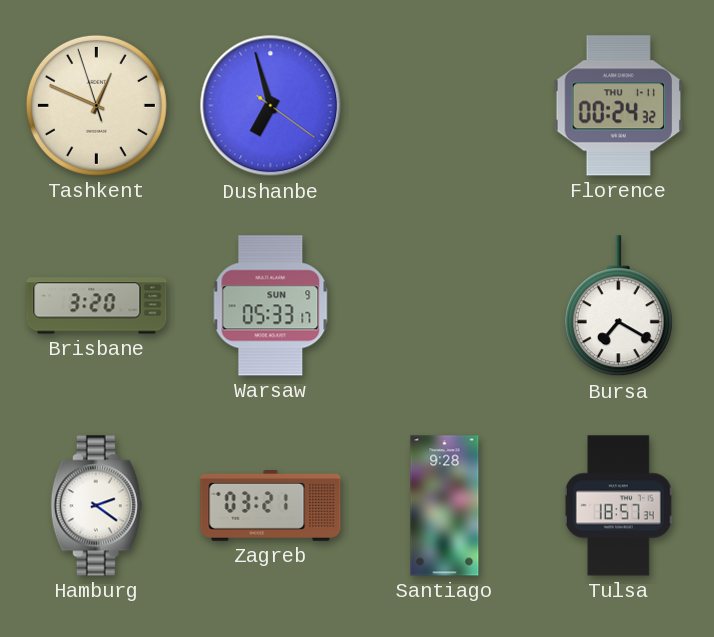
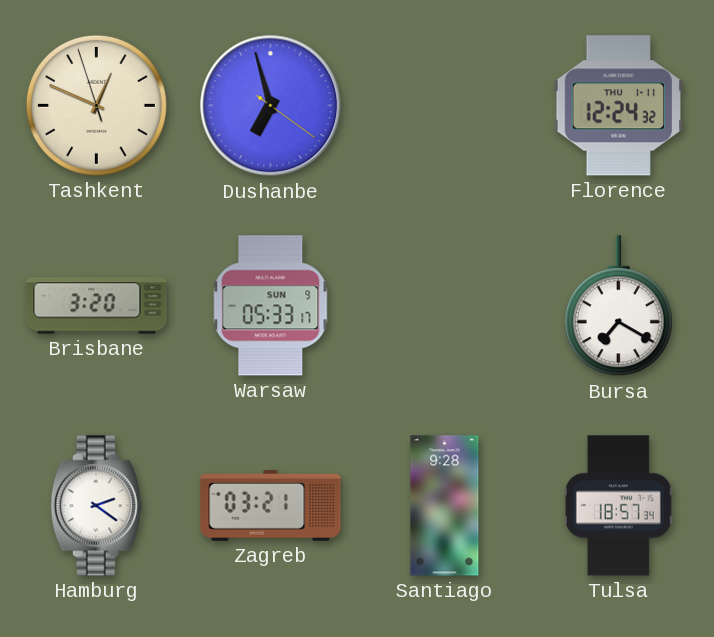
Florence: 00:24 -> 12:24
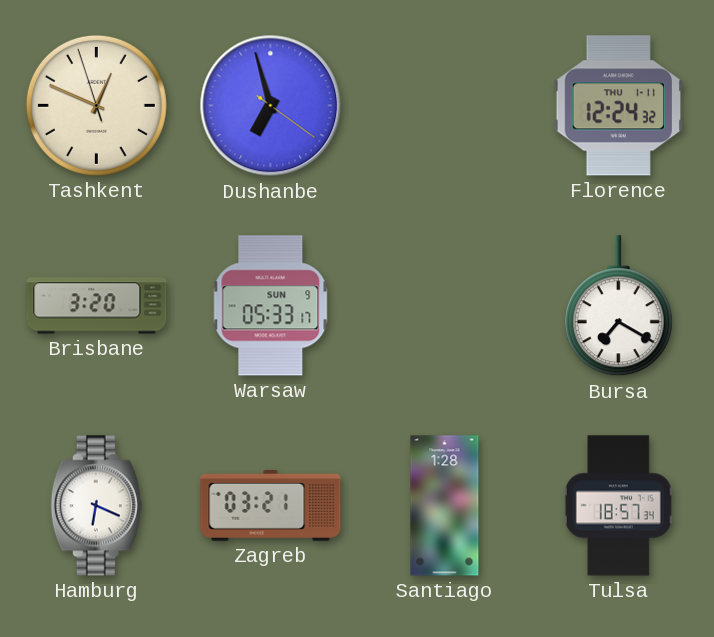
Hamburg: 2:21 -> 6:19
Santiago: 9:28 -> 1:28
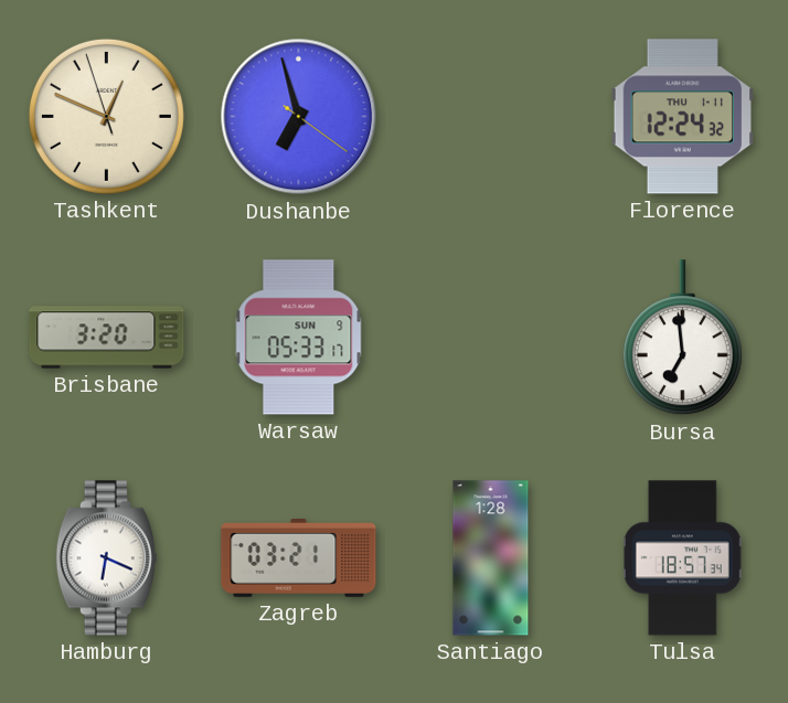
Bursa: 7:20 -> 6:59
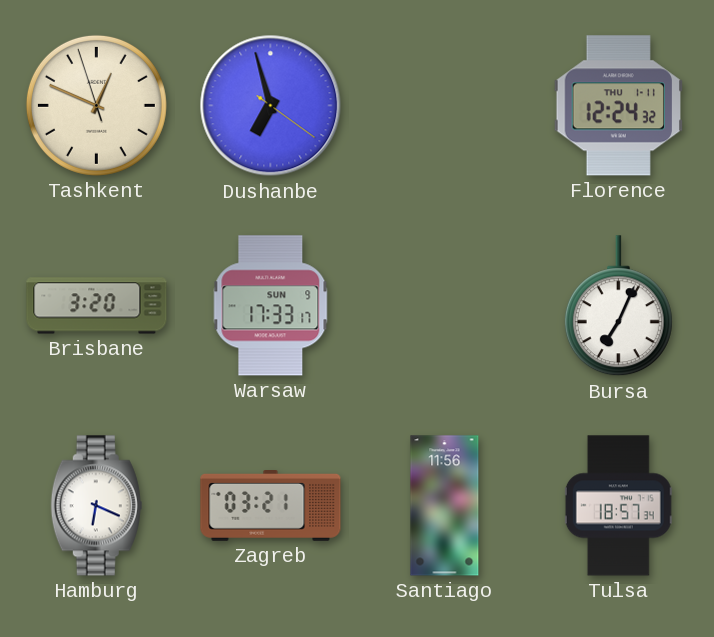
Warsaw: 05:33 -> 17:33
Bursa: 6:59 -> 7:04
Santiago: 1:28 -> 11:56
